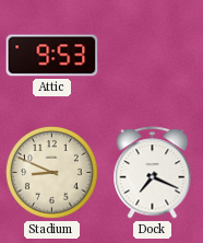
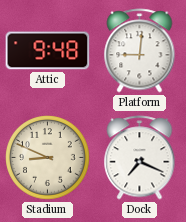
Attic: 9:53 -> 9:48
Platform: none -> 9:01
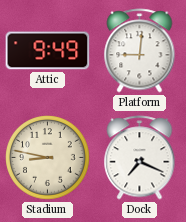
Attic: 9:48 -> 9:49
Stadium: 8:49 -> 8:47
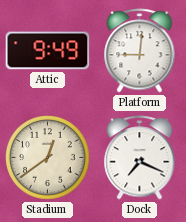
Stadium: 8:47 -> 12:39
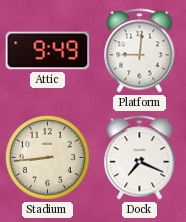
Stadium: 12:39 -> 8:44
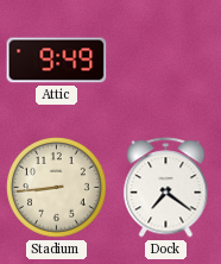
Platform: 9:01 -> none
Dock: 7:19 -> 7:21
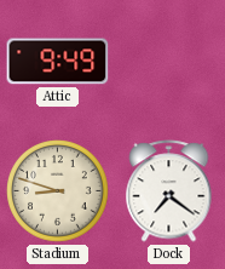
Stadium: 8:44 -> 8:48
